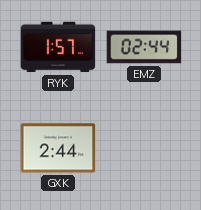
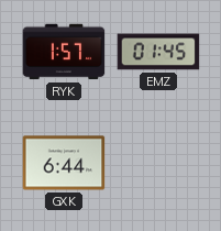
EMZ: 02:44 -> 01:45
GXK: 2:44 -> 6:44
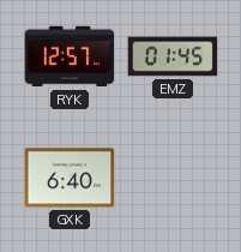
RYK: 1:57 -> 12:57
GXK: 6:44 -> 6:40
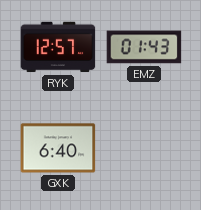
EMZ: 01:45 -> 01:43
